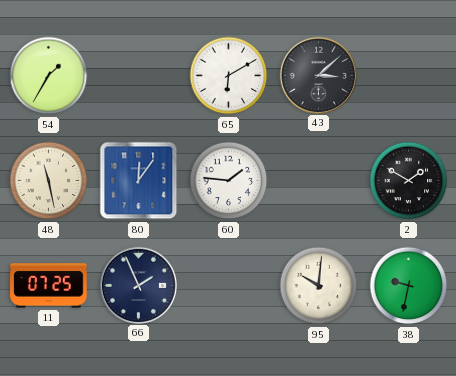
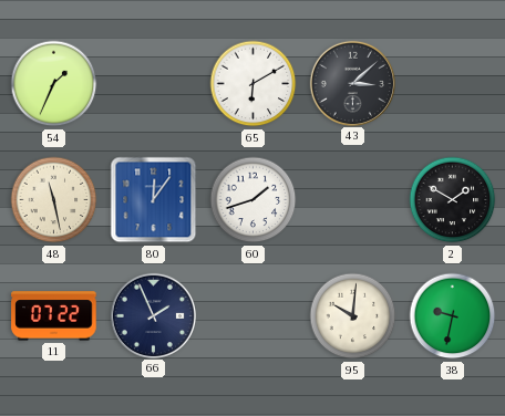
54: 1:35 -> 1:34
60: 1:46 -> 1:42
11: 07:25 -> 07:22
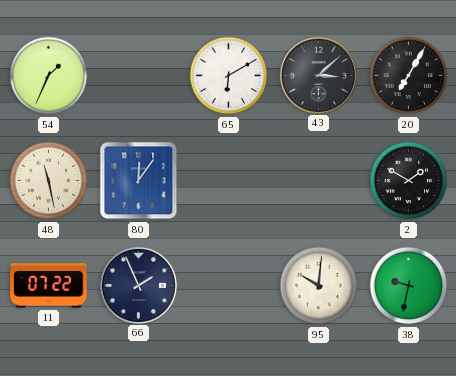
20: none -> 7:05
60: 1:42 -> none
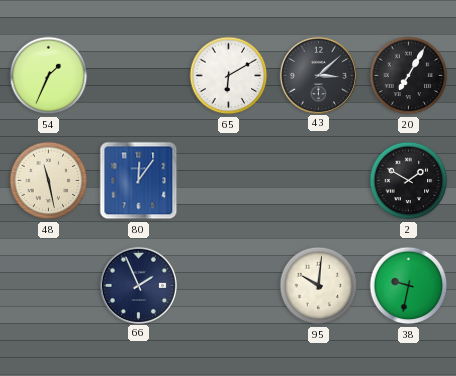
11: 07:22 -> none
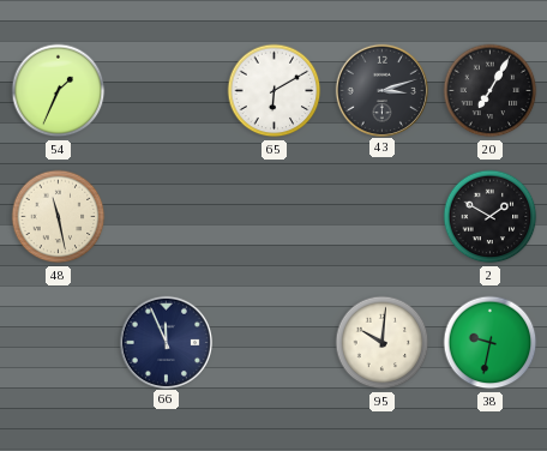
43: 3:08 -> 3:12
80: 12:06 -> none
66: 1:56 -> 11:56
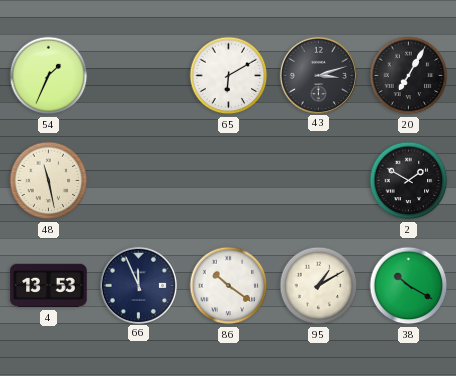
4: none -> 13:53
86: none -> 10:21
95: 10:01 -> 1:10
38: 9:32 -> 10:20
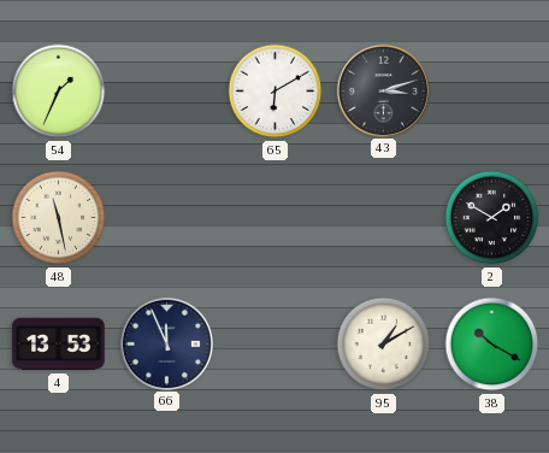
20: 7:05 -> none
86: 10:21 -> none
